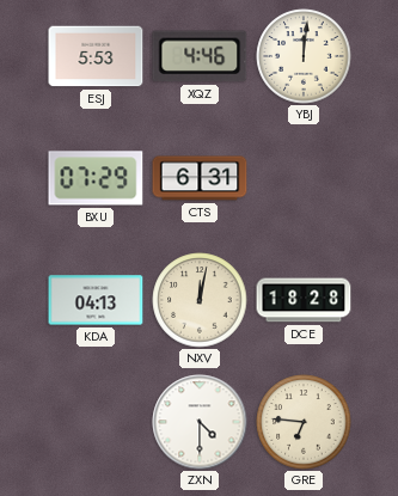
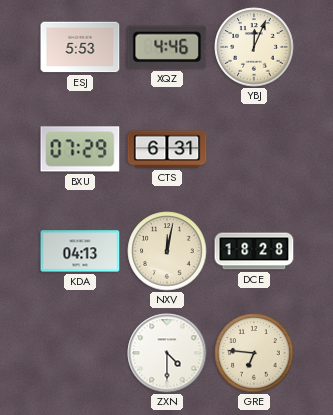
YBJ: 12:01 -> 12:04
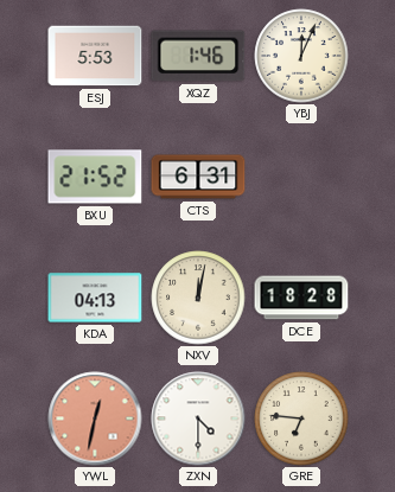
XQZ: 4:46 -> 1:46
BXU: 07:29 -> 21:52
YWL: none -> 12:32
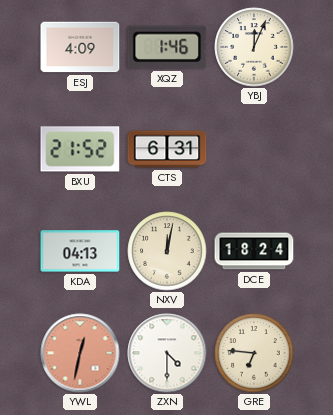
ESJ: 5:53 -> 4:09
DCE: 18:28 -> 18:24
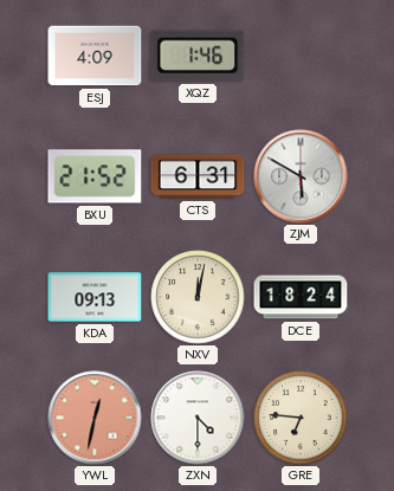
YBJ: 12:04 -> none
ZJM: none -> 5:50
KDA: 04:13 -> 09:13
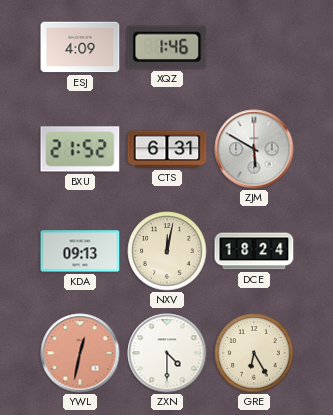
GRE: 6:46 -> 6:25
